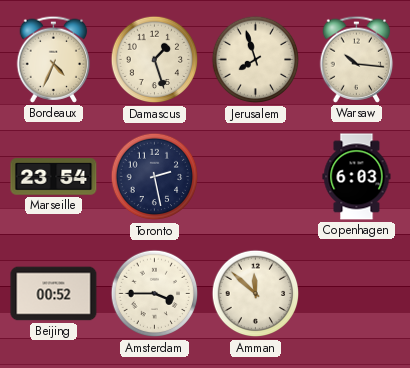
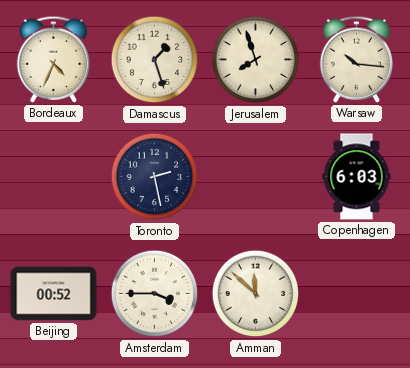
Marseille: 23:54 -> none
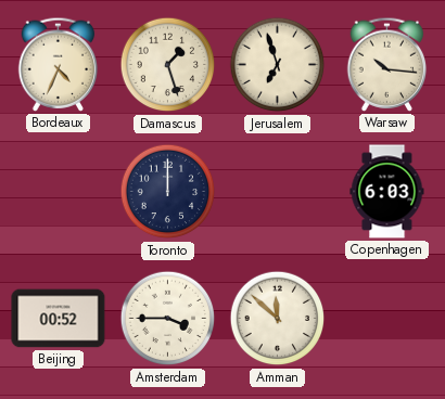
Jerusalem: 7:57 -> 6:57
Toronto: 2:28 -> 12:00
